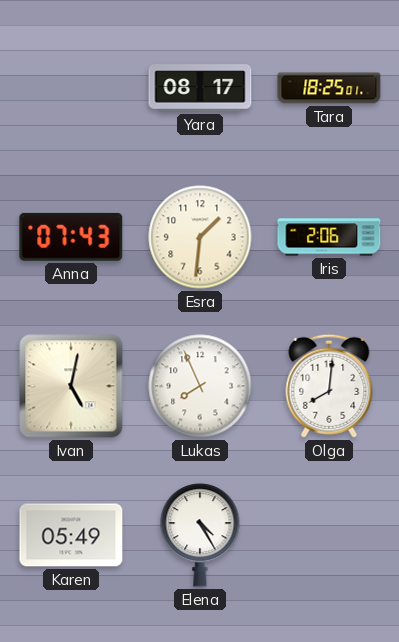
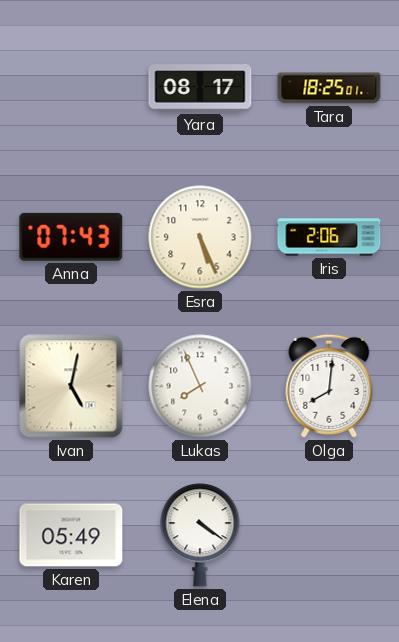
Esra: 1:31 -> 5:26
Elena: 4:25 -> 4:21
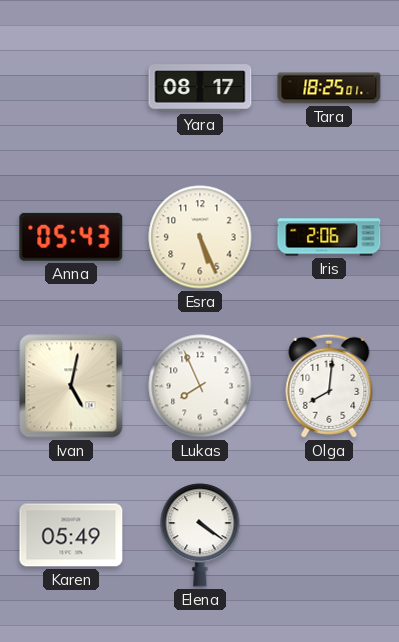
Anna: 07:43 -> 05:43
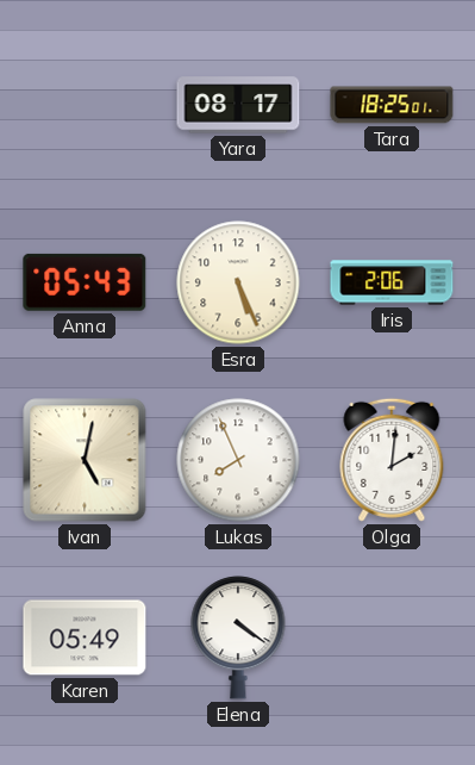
Olga: 8:01 -> 2:01
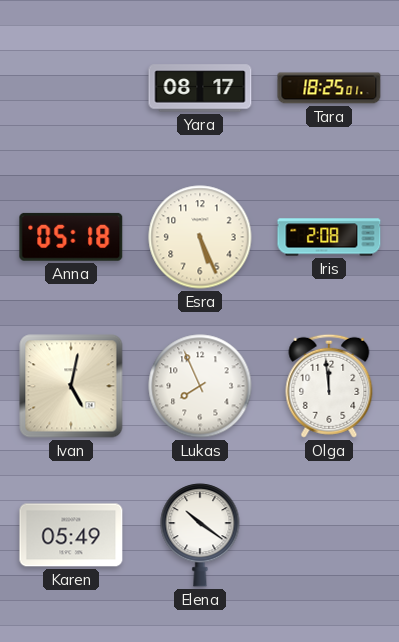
Anna: 05:43 -> 05:18
Iris: 2:06 -> 2:08
Olga: 2:01 -> 11:59
Elena: 4:21 -> 10:21
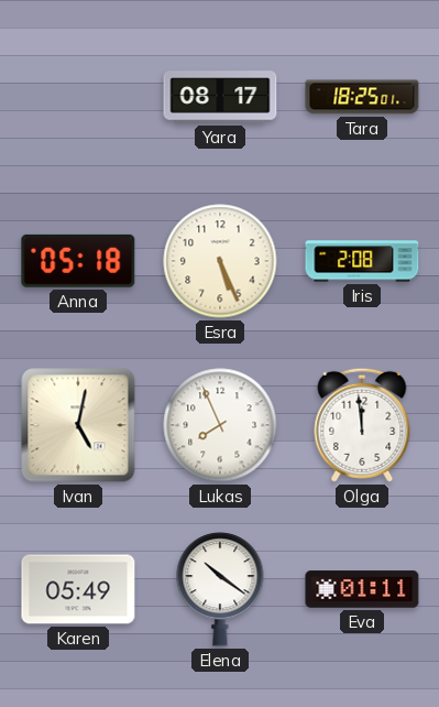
Eva: none -> 01:11
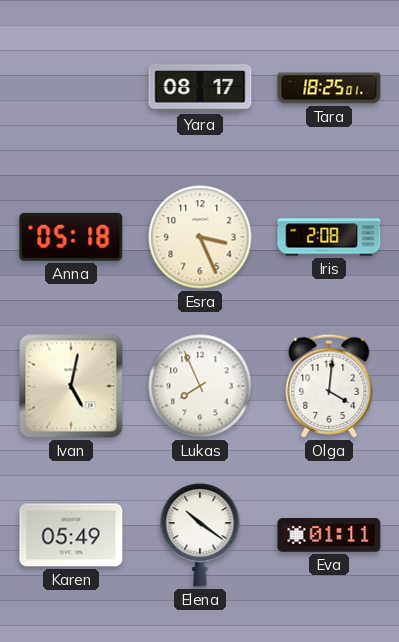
Esra: 5:26 -> 3:26
Olga: 11:59 -> 4:01
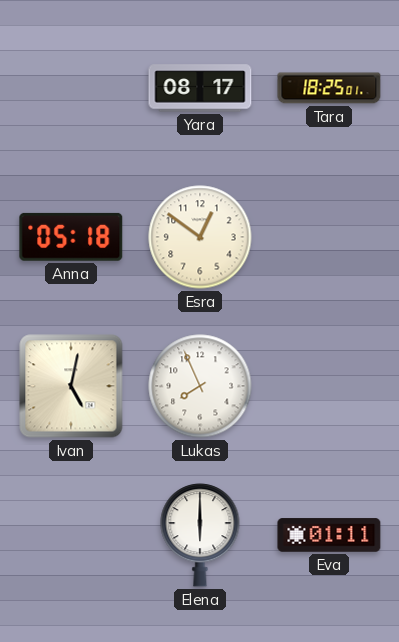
Esra: 3:26 -> 12:51
Iris: 2:08 -> none
Olga: 4:01 -> none
Karen: 05:49 -> none
Elena: 10:21 -> 6:00
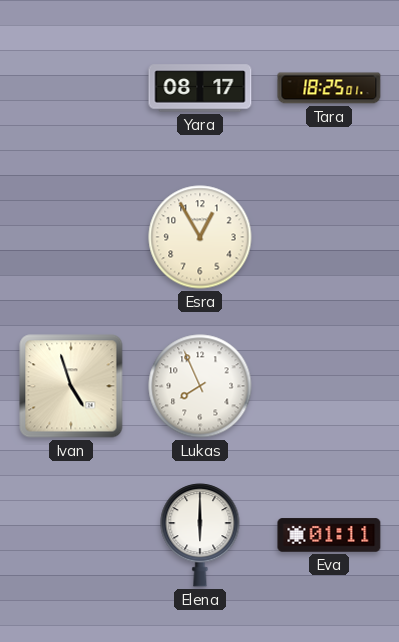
Anna: 05:18 -> none
Esra: 12:51 -> 12:55
Ivan: 5:02 -> 4:57
